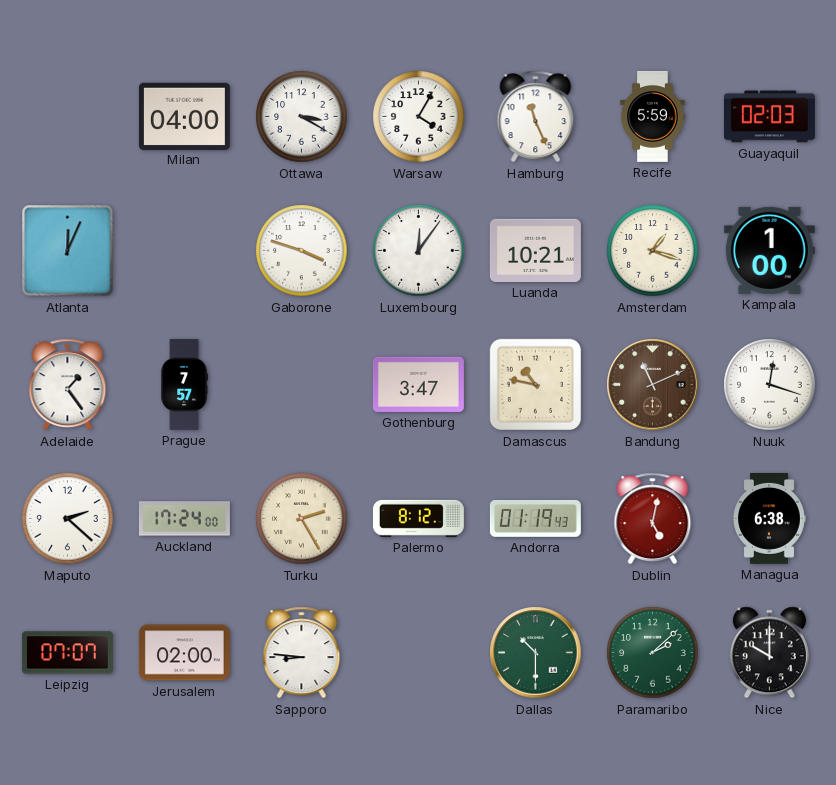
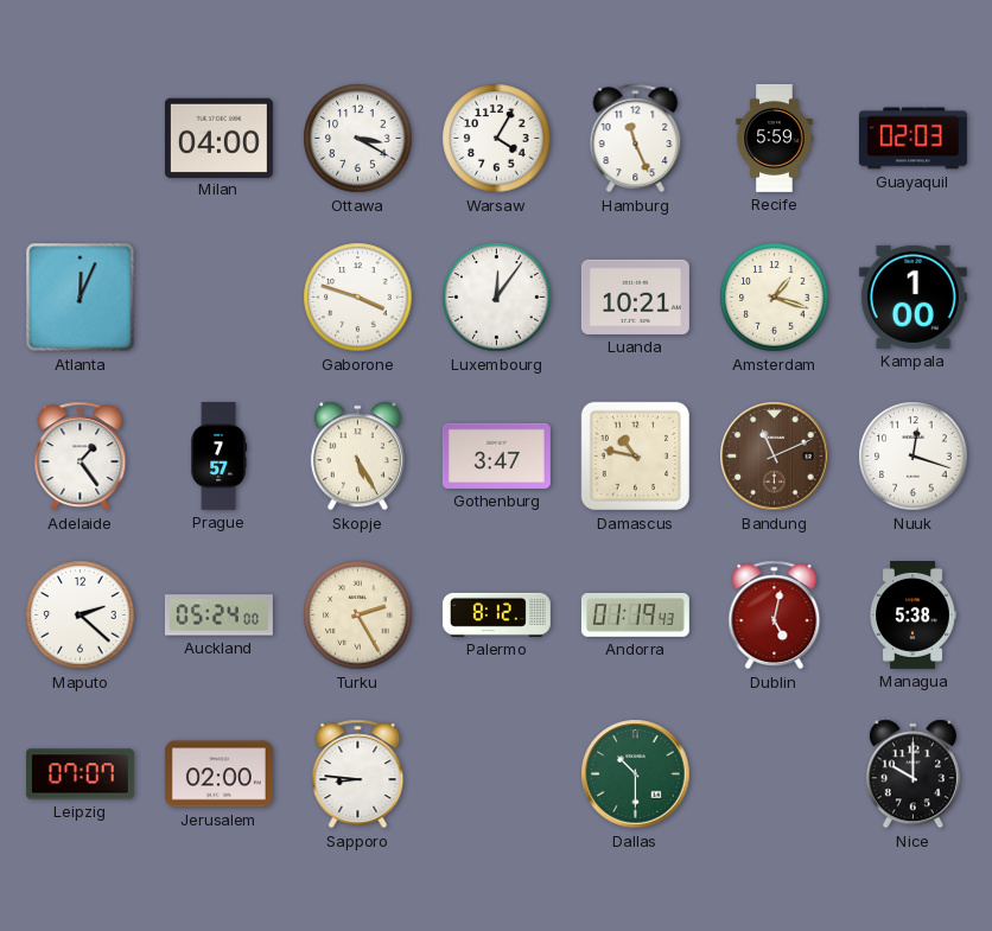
Skopje: none -> 5:25
Auckland: 17:24 -> 05:24
Managua: 6:38 -> 5:38
Paramaribo: 2:08 -> none
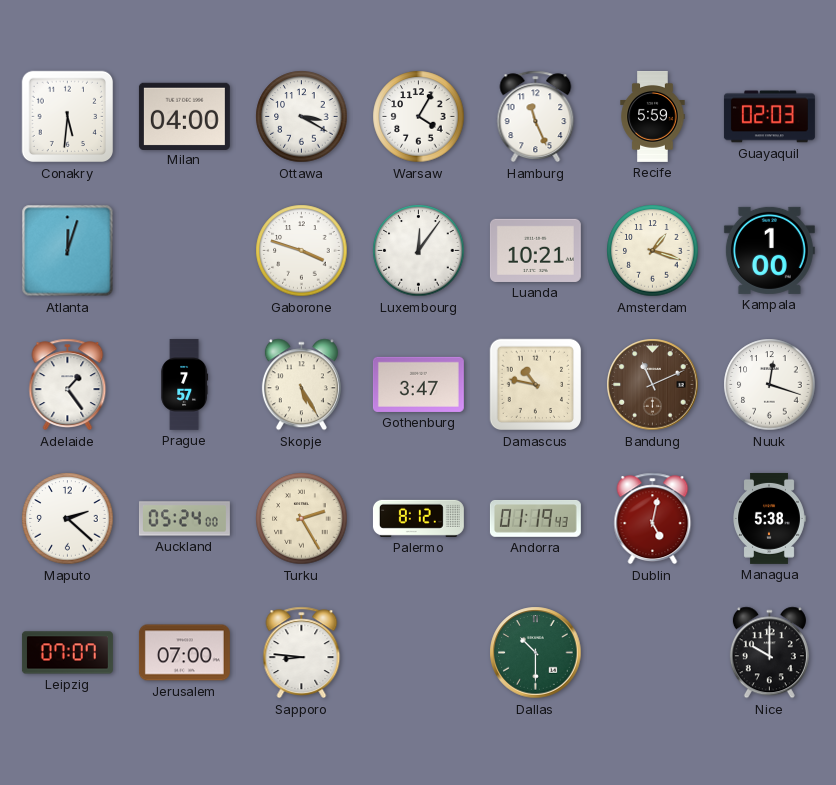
Conakry: none -> 5:31
Atlanta: 12:04 -> 12:03
Jerusalem: 02:00 -> 07:00
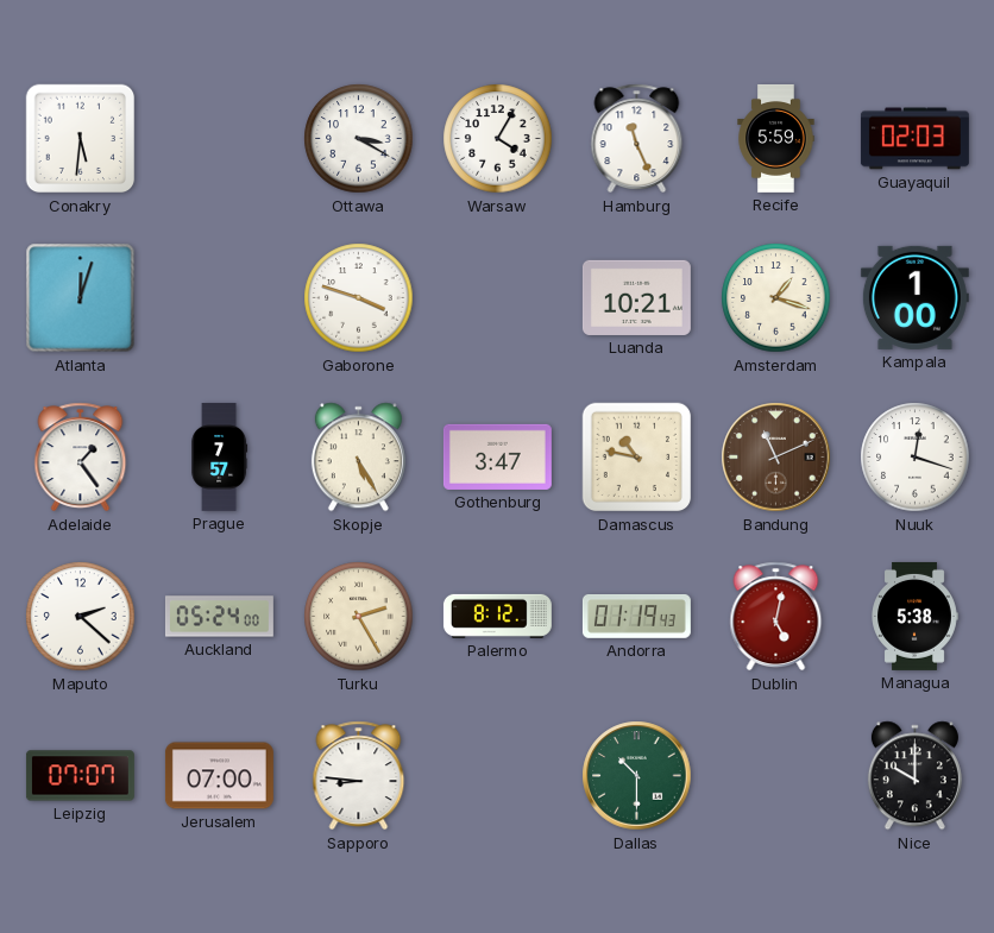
Milan: 04:00 -> none
Luxembourg: 12:06 -> none
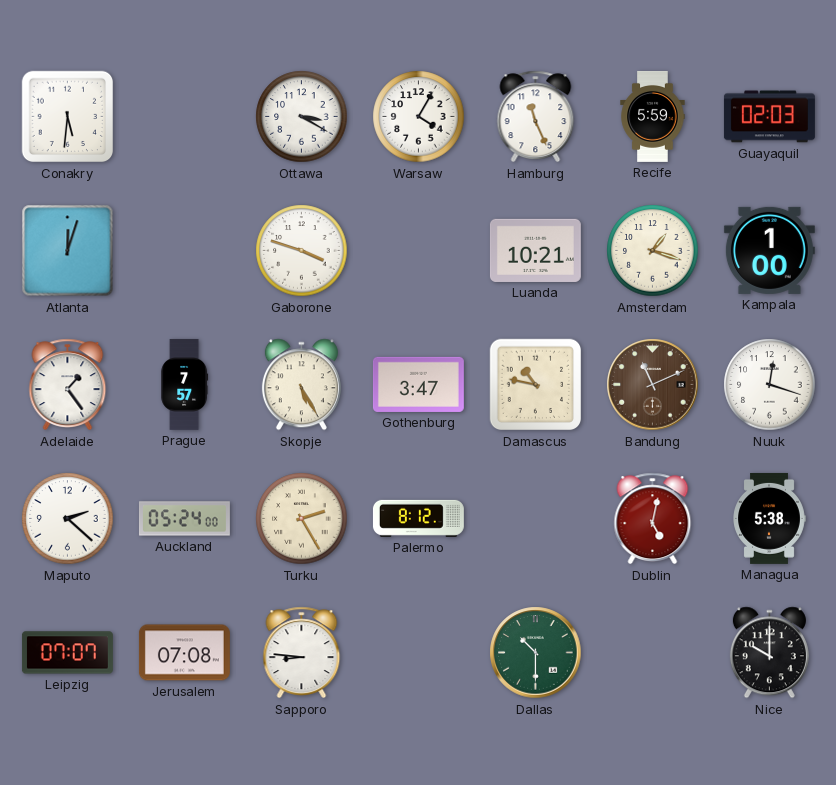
Andorra: 01:19 -> none
Jerusalem: 07:00 -> 07:08
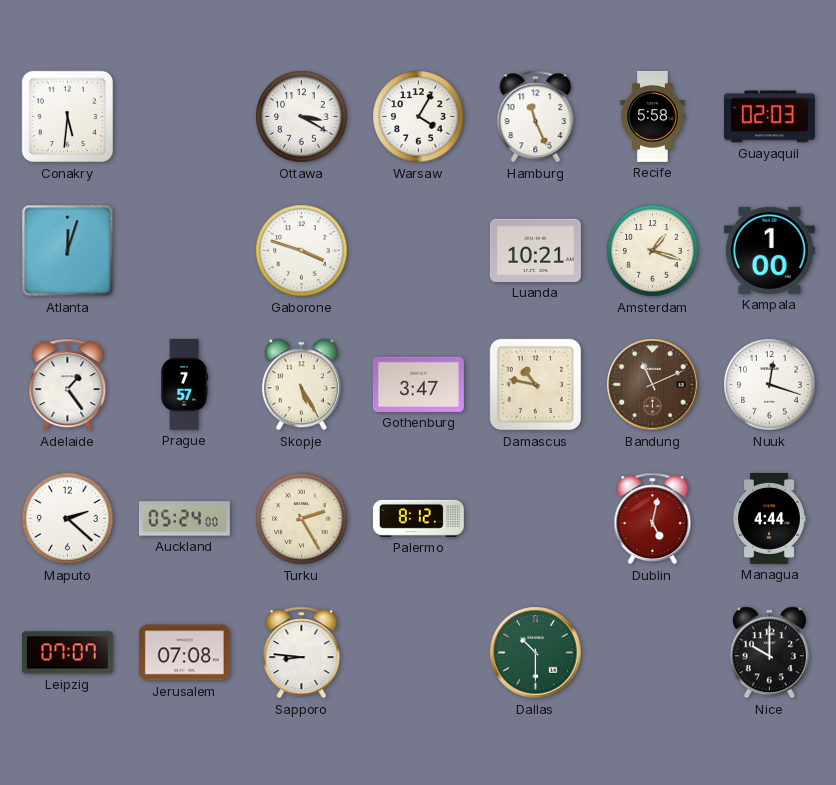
Recife: 5:59 -> 5:58
Managua: 5:38 -> 4:44
